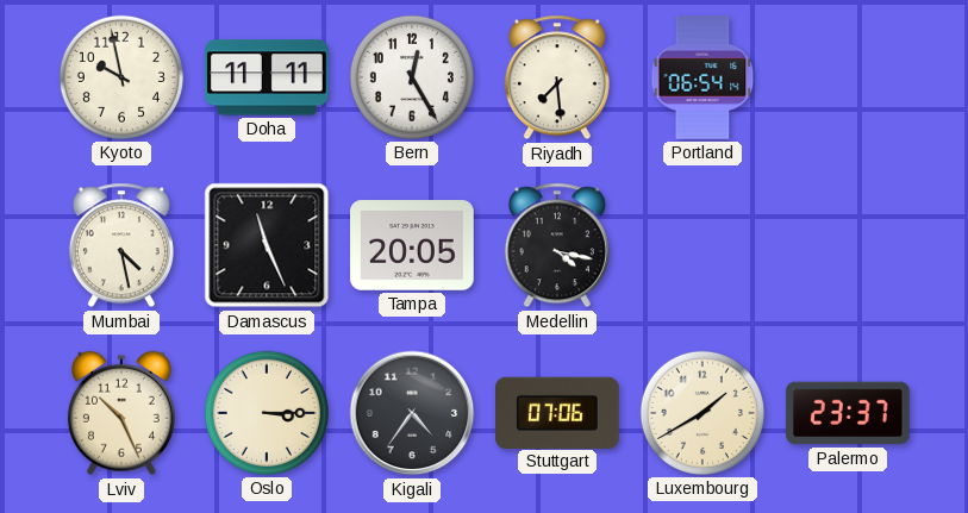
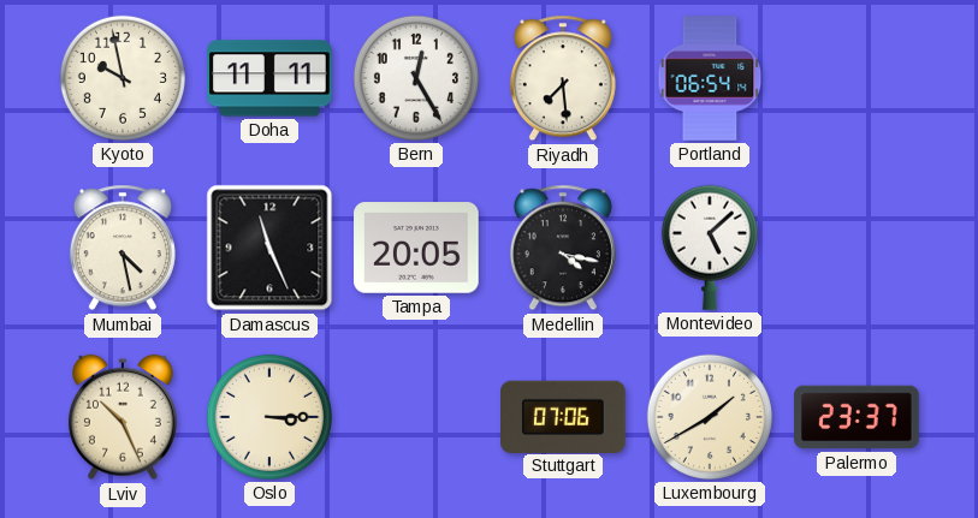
Montevideo: none -> 5:08
Kigali: 4:36 -> none
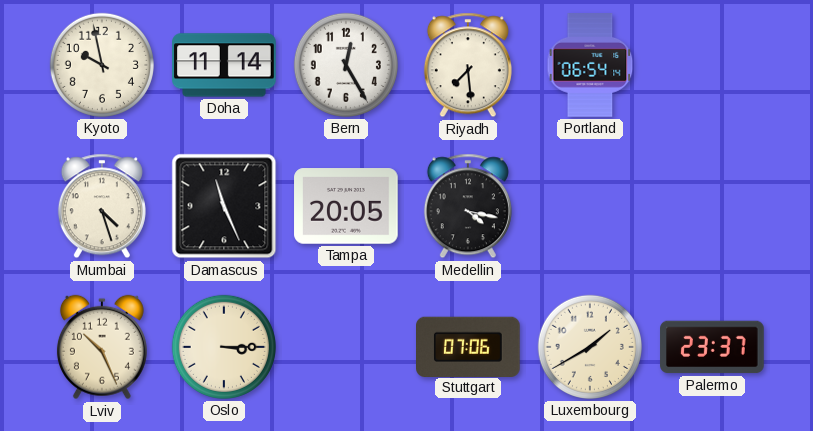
Doha: 11:11 -> 11:14
Mumbai: 4:28 -> 4:27
Montevideo: 5:08 -> none
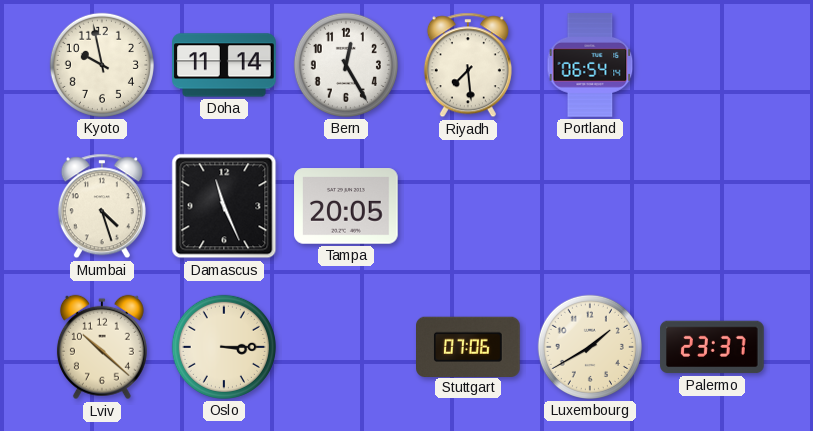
Medellin: 4:17 -> none
Lviv: 10:26 -> 10:22
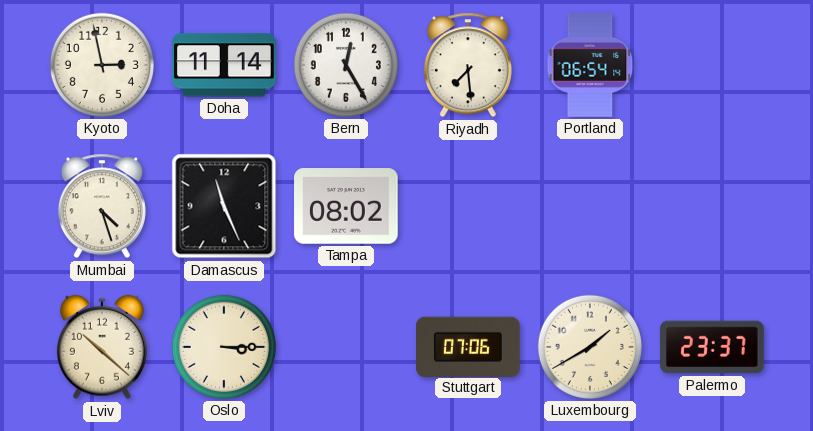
Kyoto: 9:58 -> 2:58
Tampa: 20:05 -> 08:02
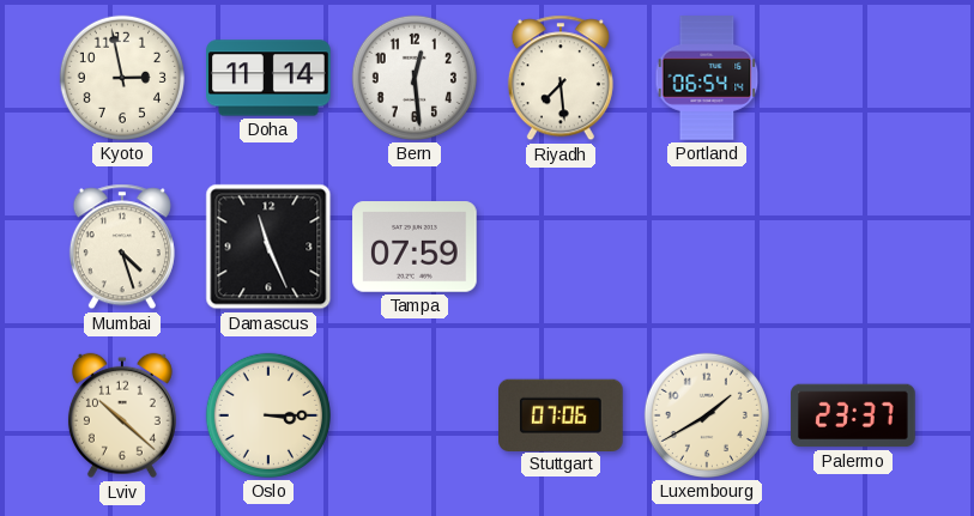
Bern: 12:25 -> 12:29
Tampa: 08:02 -> 07:59
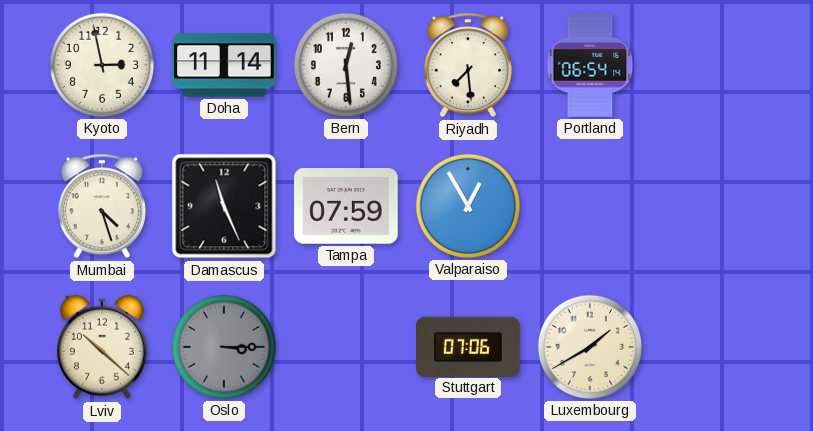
Valparaiso: none -> 12:55
Oslo dial: cream -> grey
Palermo: 23:37 -> none
